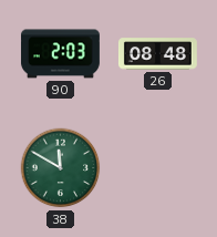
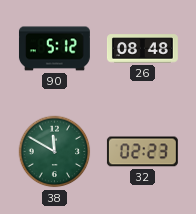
90: 2:03 -> 5:12
32: none -> 02:23
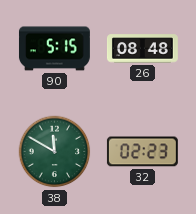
90: 5:12 -> 5:15
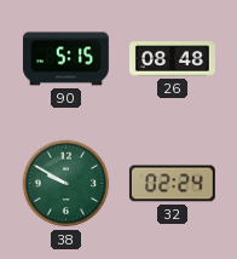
38: 11:50 -> 9:50
32: 02:23 -> 02:24
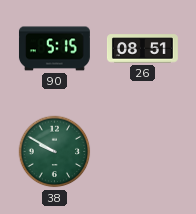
26: 08:48 -> 08:51
32: 02:24 -> none
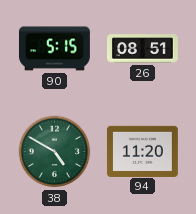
38: 9:50 -> 4:50
94: none -> 11:20
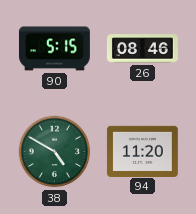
26: 08:51 -> 08:46
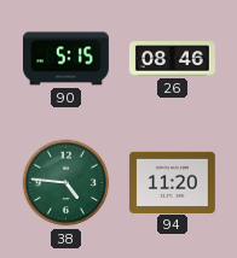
38: 4:50 -> 4:46
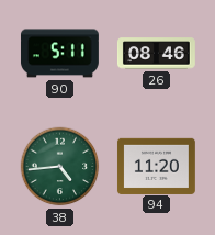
90: 5:15 -> 5:11
38: 4:46 -> 4:44
